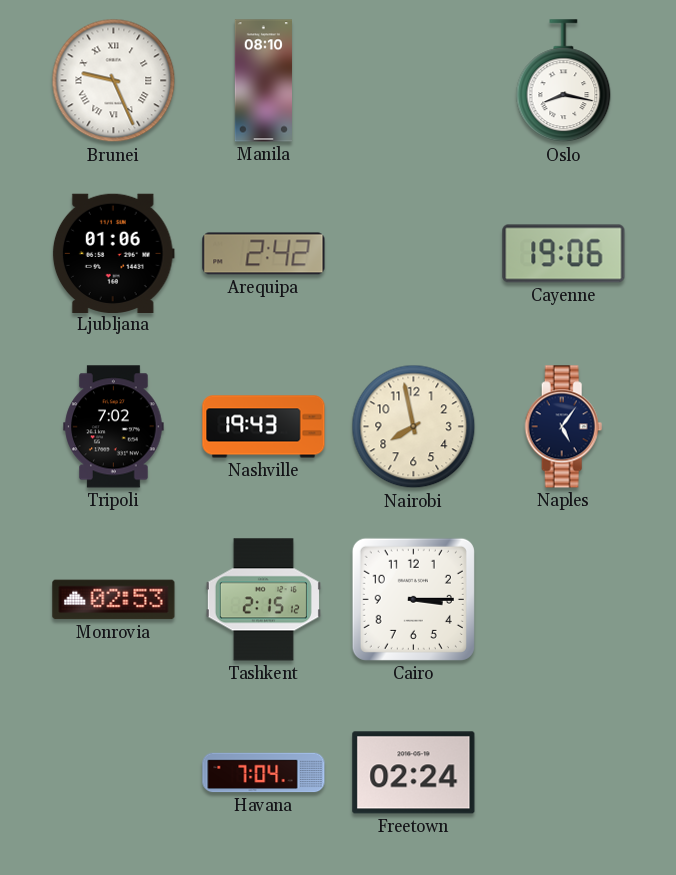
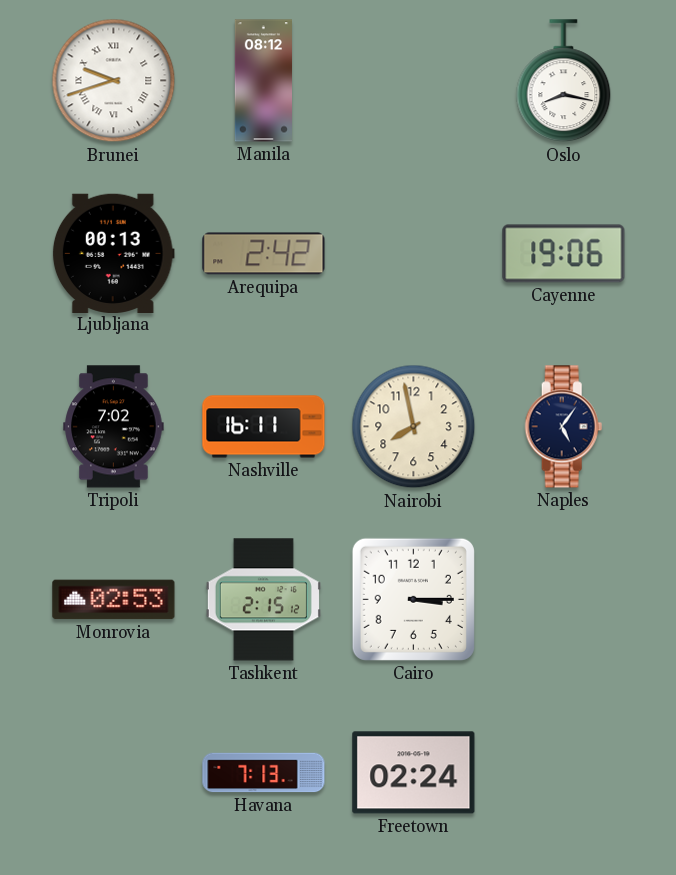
Brunei: 9:26 -> 9:42
Manila: 08:10 -> 08:12
Ljubljana: 01:06 -> 00:13
Nashville: 19:43 -> 16:11
Havana: 7:04 -> 7:13
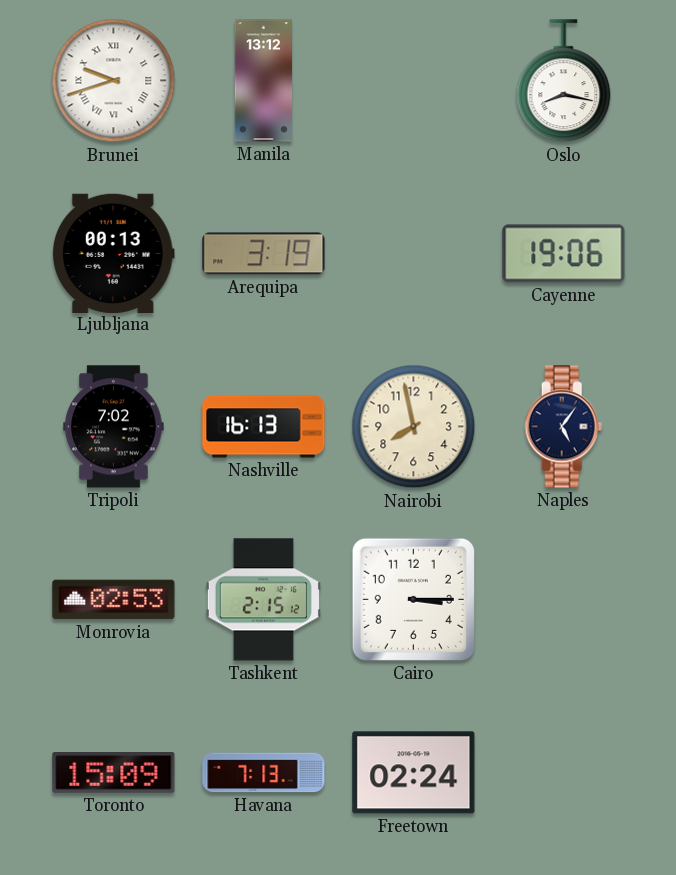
Manila: 08:12 -> 13:12
Arequipa: 2:42 -> 3:19
Nashville: 16:11 -> 16:13
Toronto: none -> 15:09
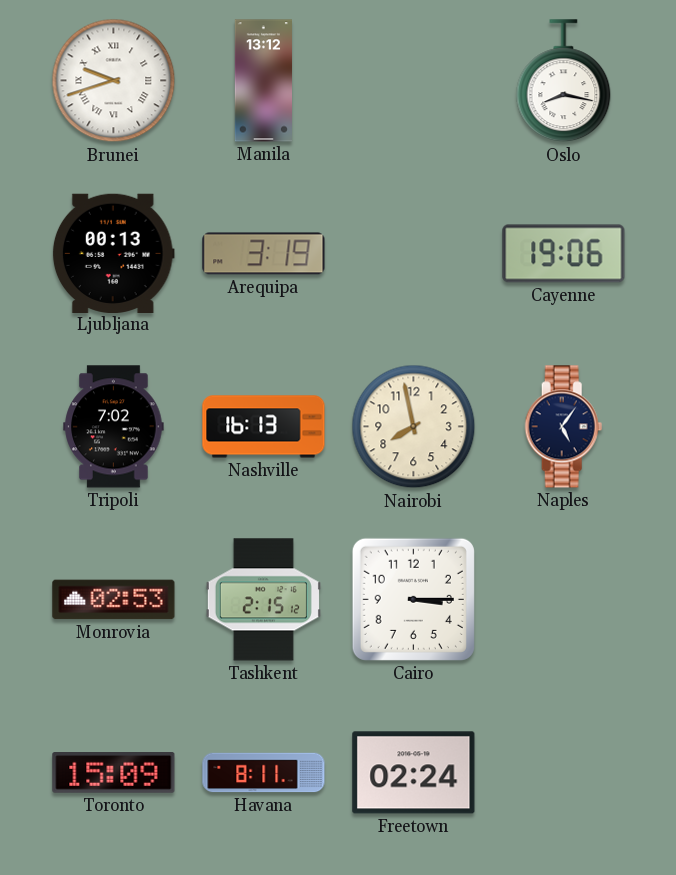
Havana: 7:13 -> 8:11
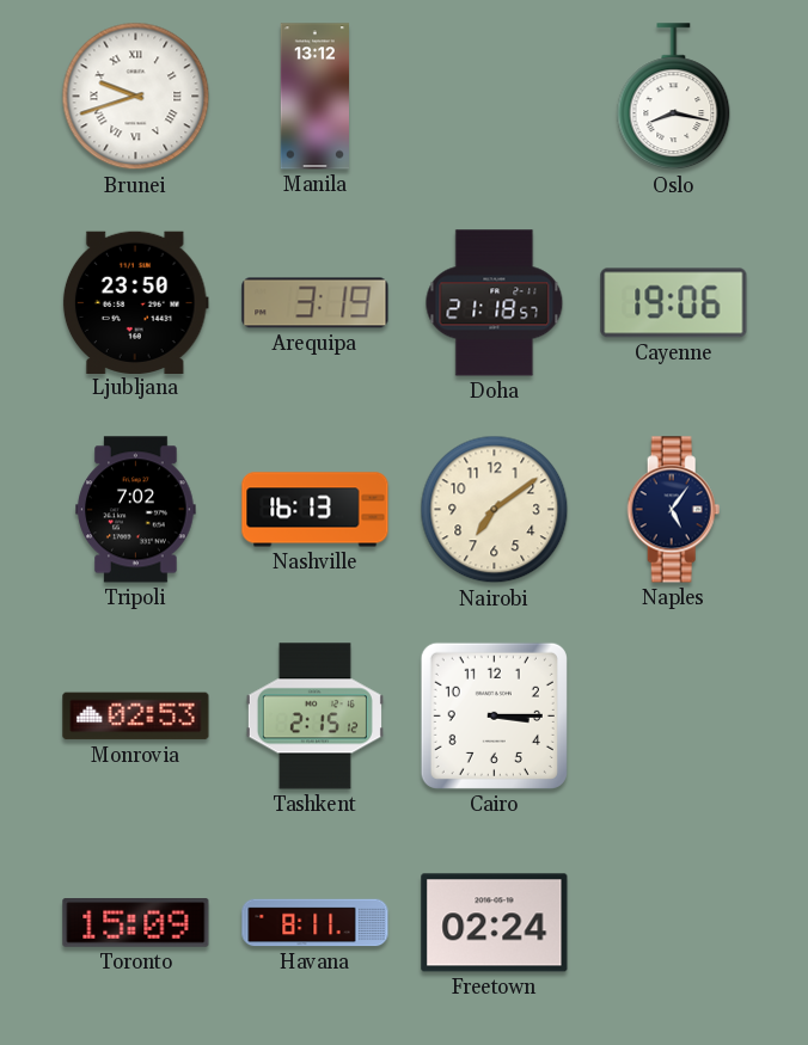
Ljubljana: 00:13 -> 23:50
Doha: none -> 21:18
Nairobi: 7:58 -> 7:09
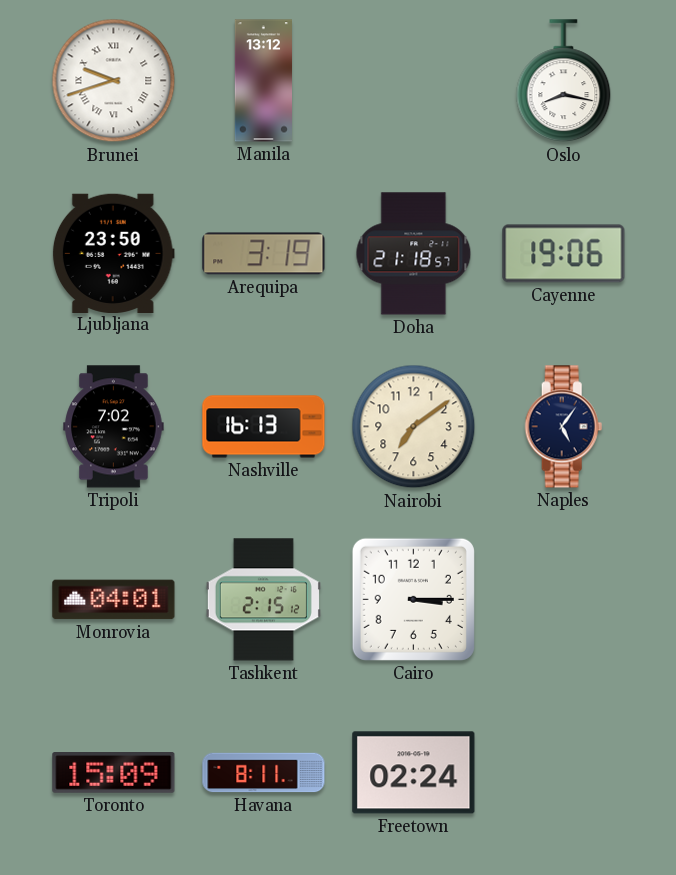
Monrovia: 02:53 -> 04:01
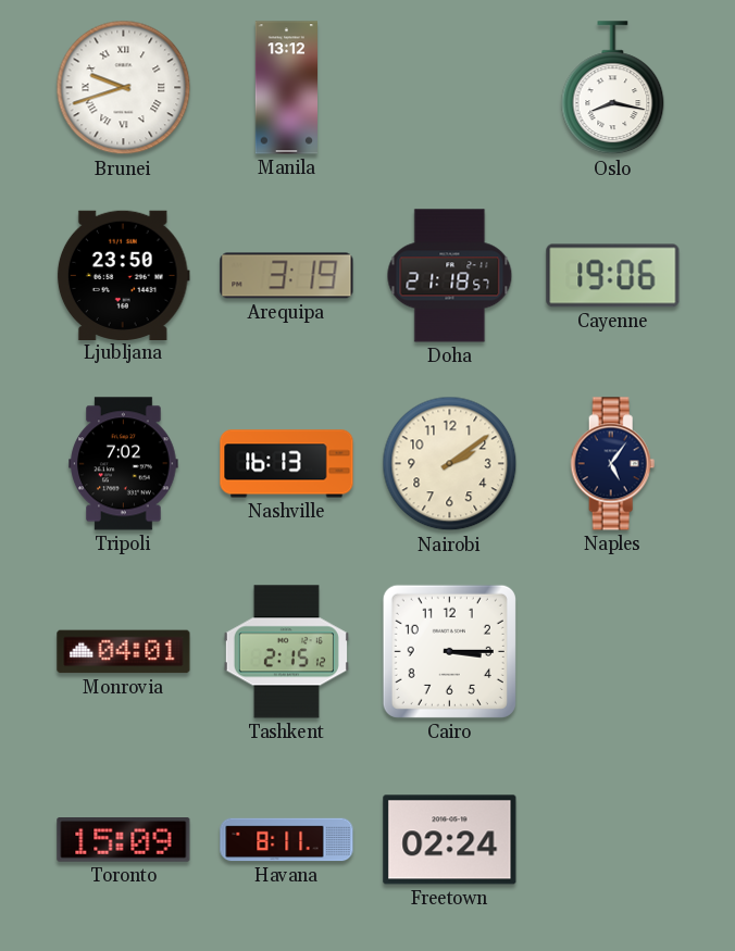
Nairobi: 7:09 -> 2:09
